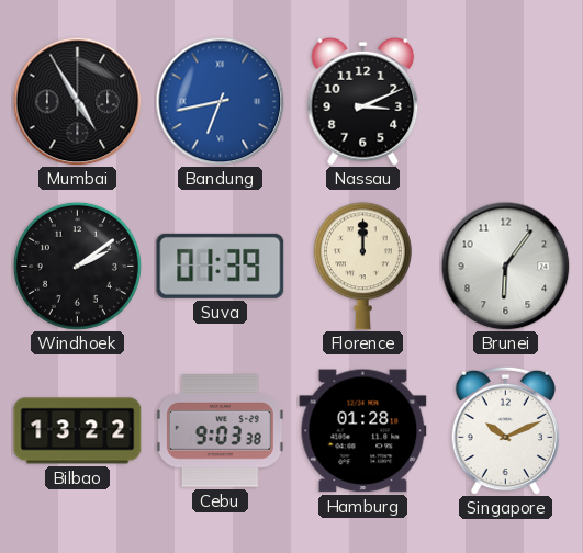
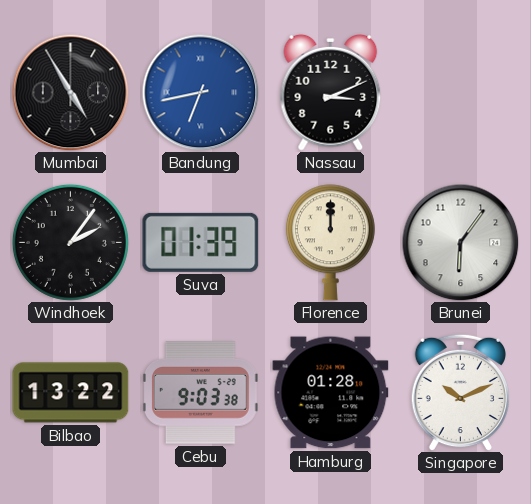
Windhoek: 2:09 -> 2:06
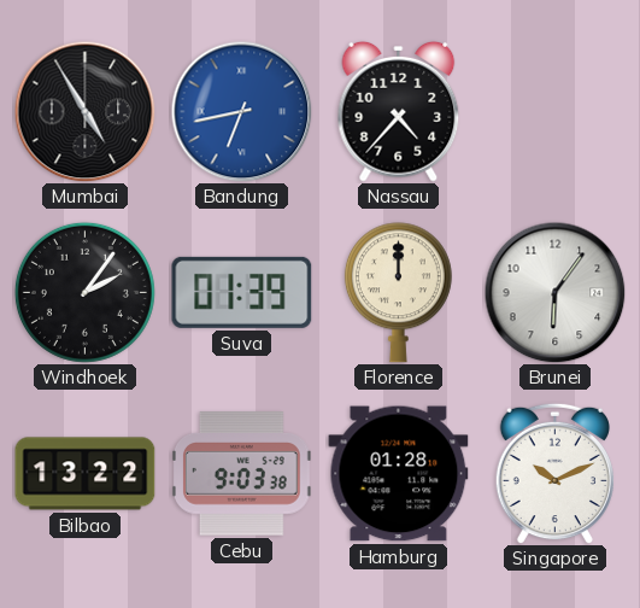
Nassau: 3:11 -> 4:37
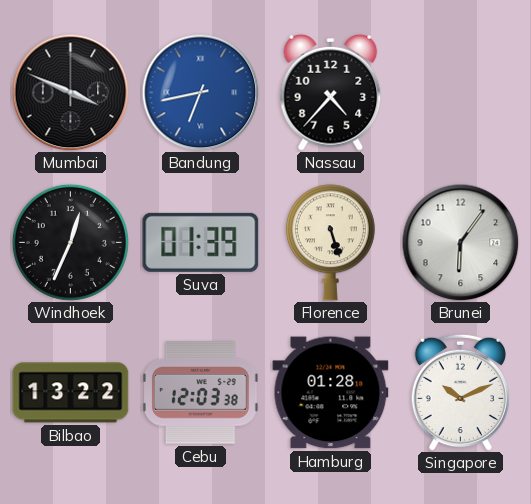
Mumbai: 4:55 -> 3:49
Windhoek: 2:06 -> 12:34
Florence: 12:00 -> 5:27
Cebu: 9:03 -> 12:03
